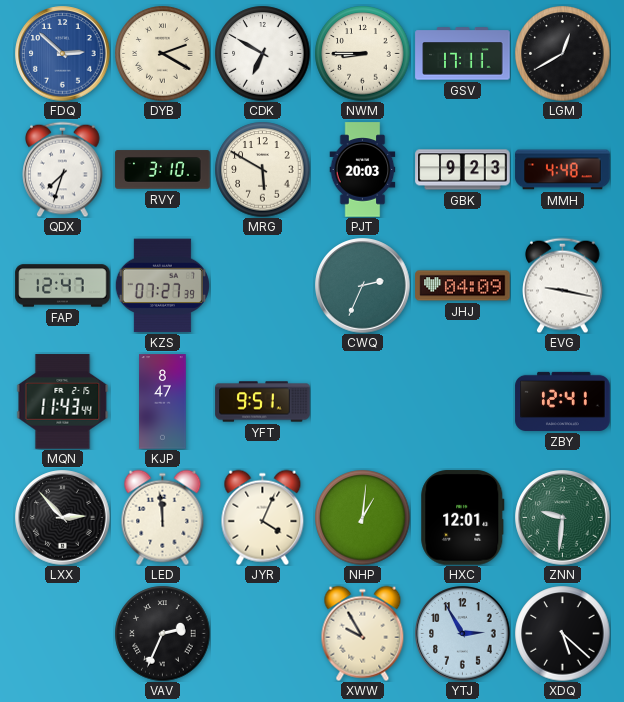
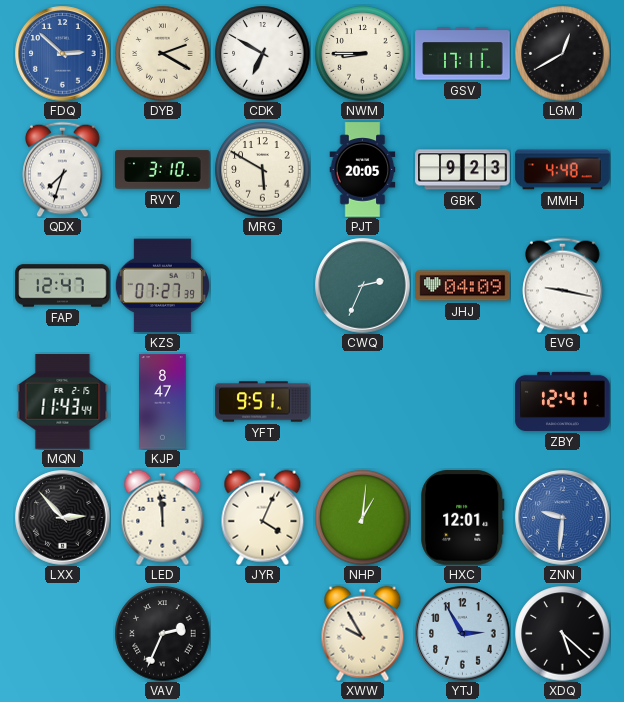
PJT: 20:03 -> 20:05
ZNN dial: green -> blue
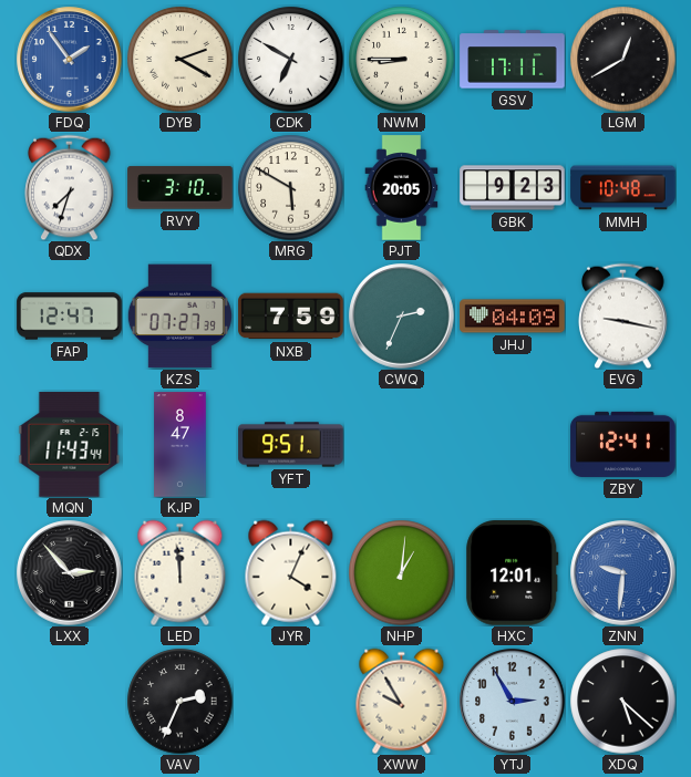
FDQ: 2:52 -> 1:54
MMH: 4:48 -> 10:48
NXB: none -> 7:59
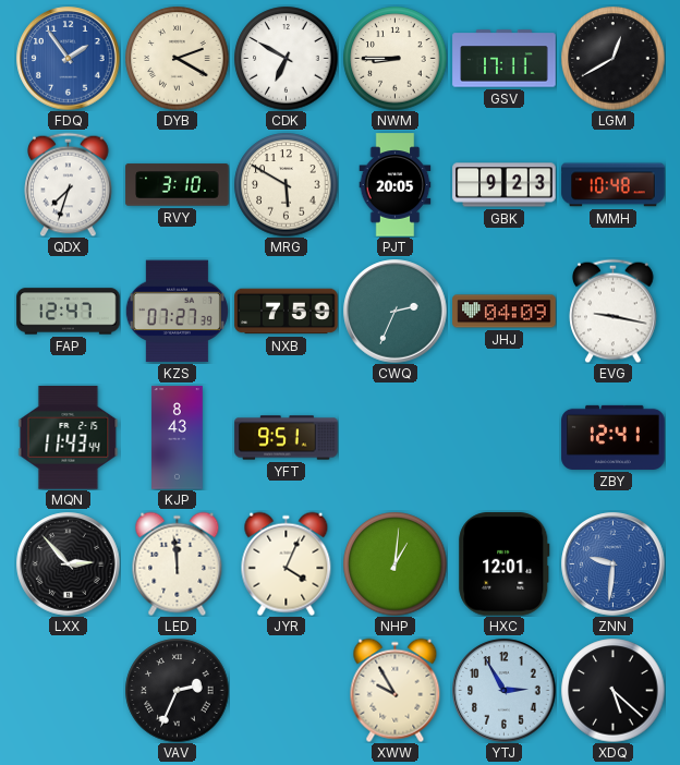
KJP: 8:47 -> 8:43
